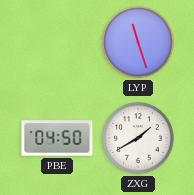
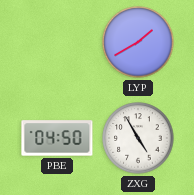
LYP: 11:27 -> 1:40
ZXG: 1:40 -> 4:55
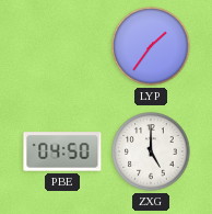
LYP: 1:40 -> 1:36
ZXG: 4:55 -> 5:00
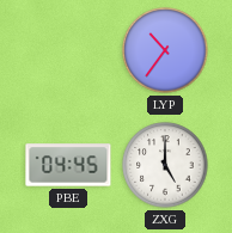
LYP: 1:36 -> 10:36
PBE: 04:50 -> 04:45
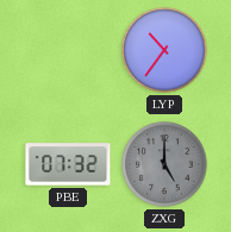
PBE: 04:45 -> 07:32
ZXG dial: white -> grey
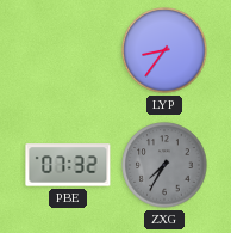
LYP: 10:36 -> 8:36
ZXG: 5:00 -> 7:35
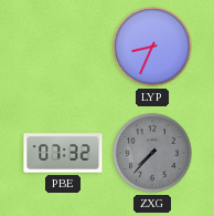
LYP: 8:36 -> 8:34
ZXG: 7:35 -> 7:37
